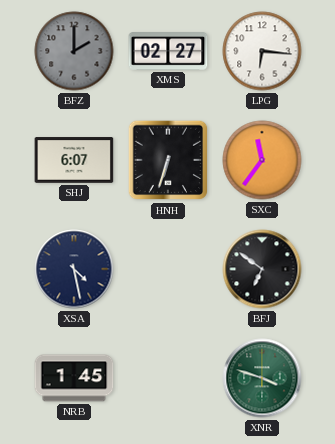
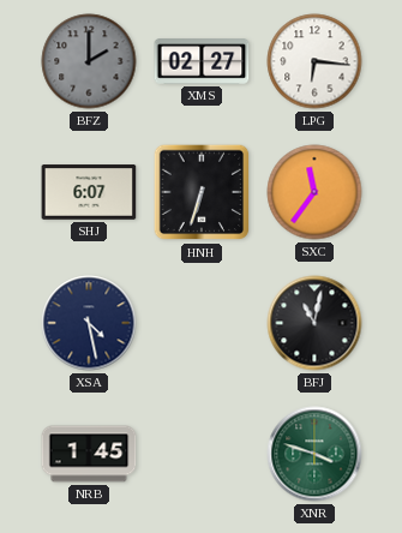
BFJ: 6:51 -> 11:02
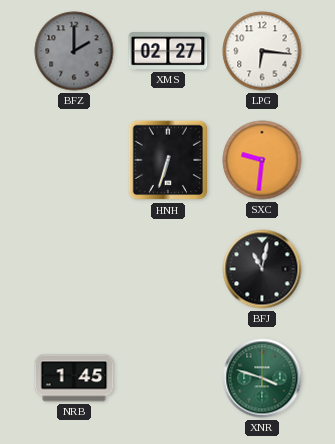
SHJ: 6:07 -> none
SXC: 11:36 -> 9:31
XSA: 4:28 -> none
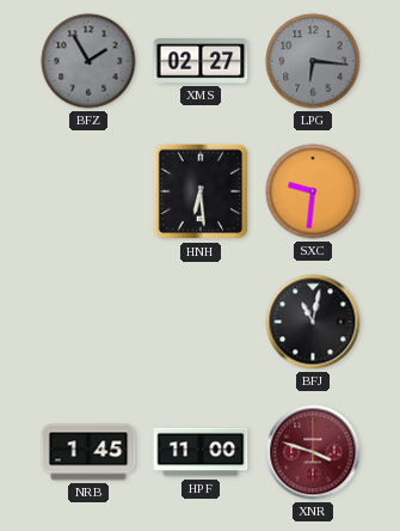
BFZ: 2:00 -> 1:55
LPG dial: white -> grey
HNH: 6:33 -> 6:29
HPF: none -> 11:00
XNR dial: green -> burgundy
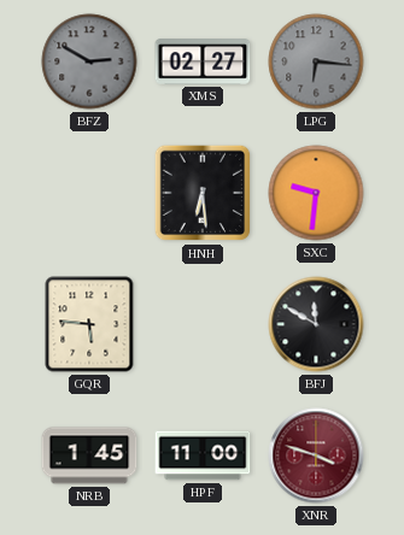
BFZ: 1:55 -> 2:50
GQR: none -> 5:46
BFJ: 11:02 -> 11:50
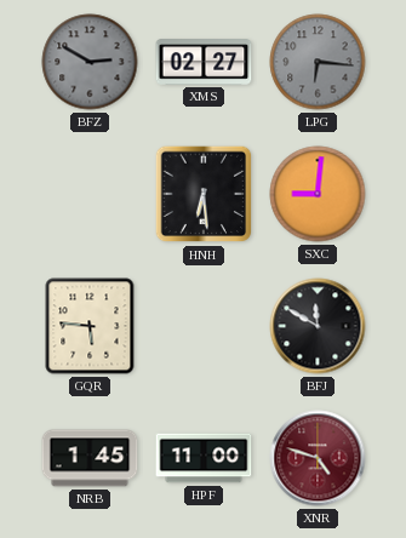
SXC: 9:31 -> 9:01
XNR: 3:48 -> 4:48
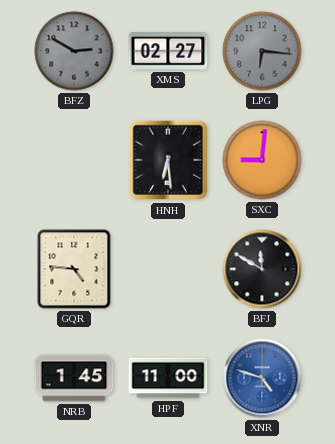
GQR: 5:46 -> 4:46
XNR dial: burgundy -> blue
